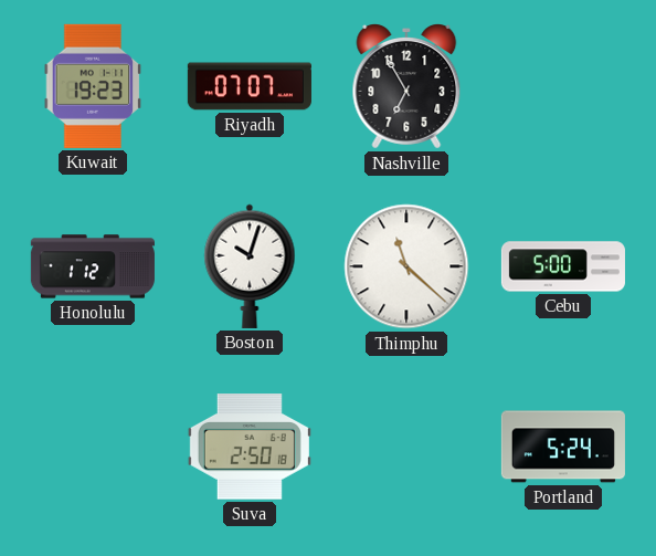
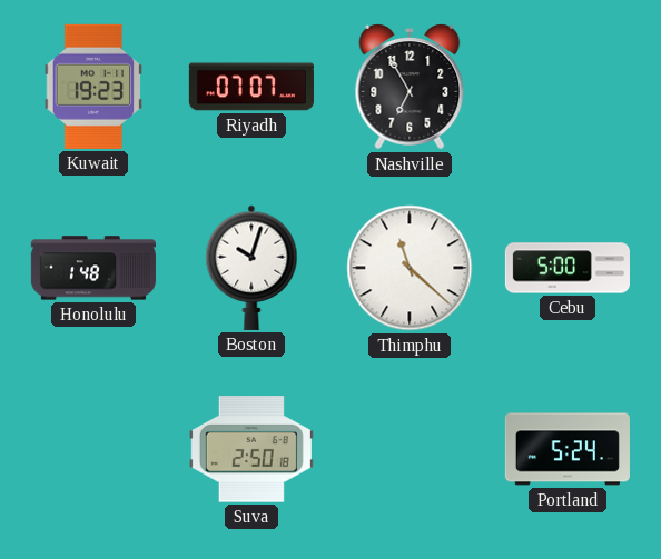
Honolulu: 1:12 -> 1:48
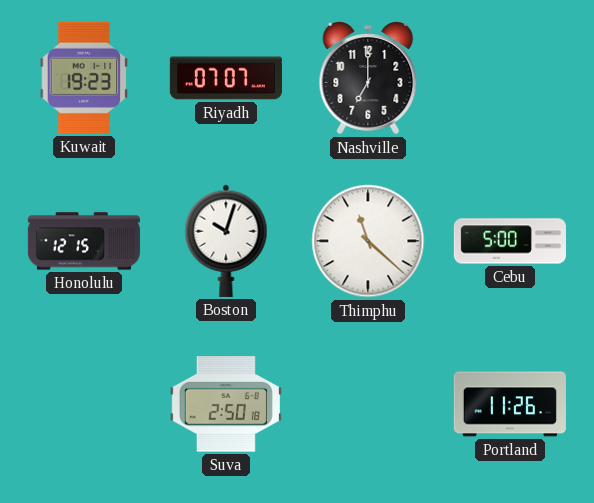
Nashville: 6:55 -> 7:00
Honolulu: 1:48 -> 12:15
Portland: 5:24 -> 11:26
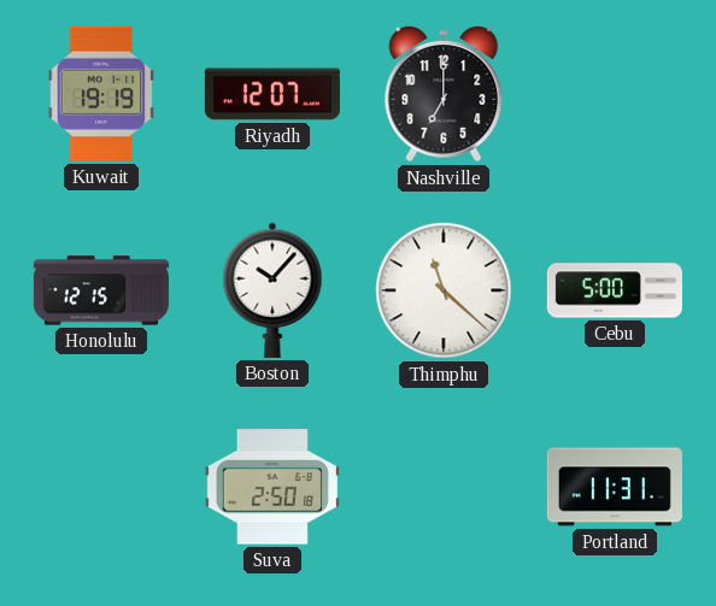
Kuwait: 19:23 -> 19:19
Riyadh: 07:07 -> 12:07
Boston: 10:03 -> 10:07
Portland: 11:26 -> 11:31
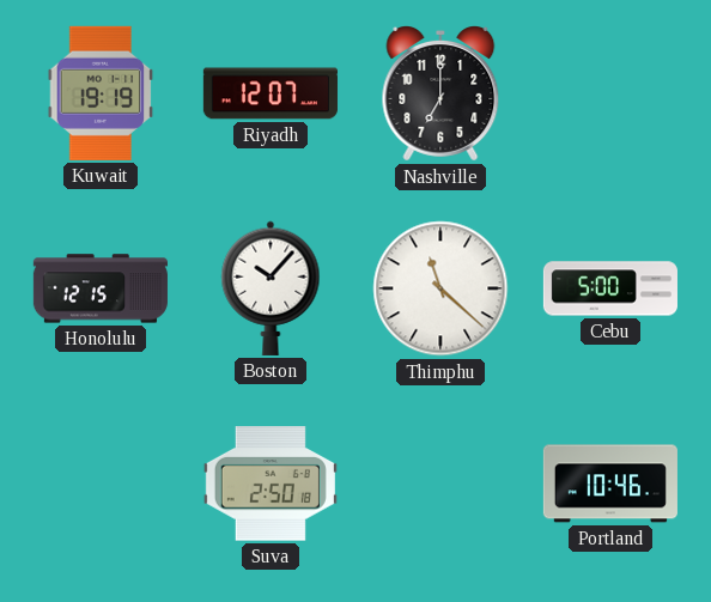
Portland: 11:31 -> 10:46
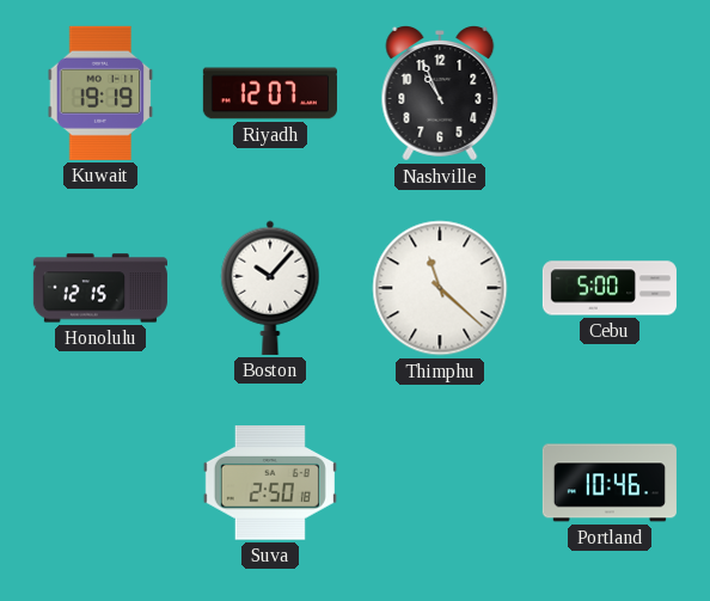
Nashville: 7:00 -> 10:56
